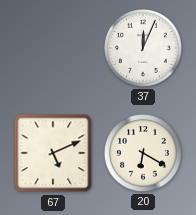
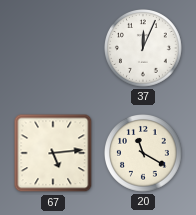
67: 5:11 -> 5:14
20: 6:20 -> 11:20
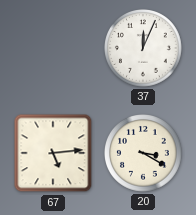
20: 11:20 -> 3:20
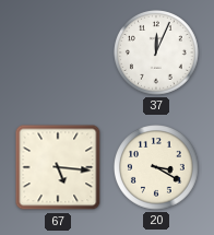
67: 5:14 -> 5:16
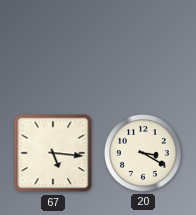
37: 12:04 -> none
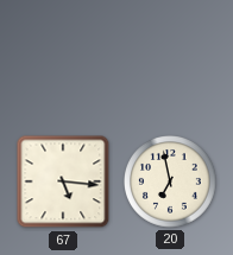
20: 3:20 -> 6:58
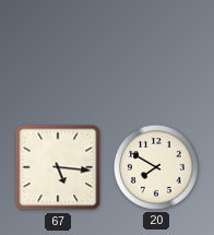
20: 6:58 -> 7:50
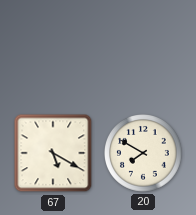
67: 5:16 -> 5:20
